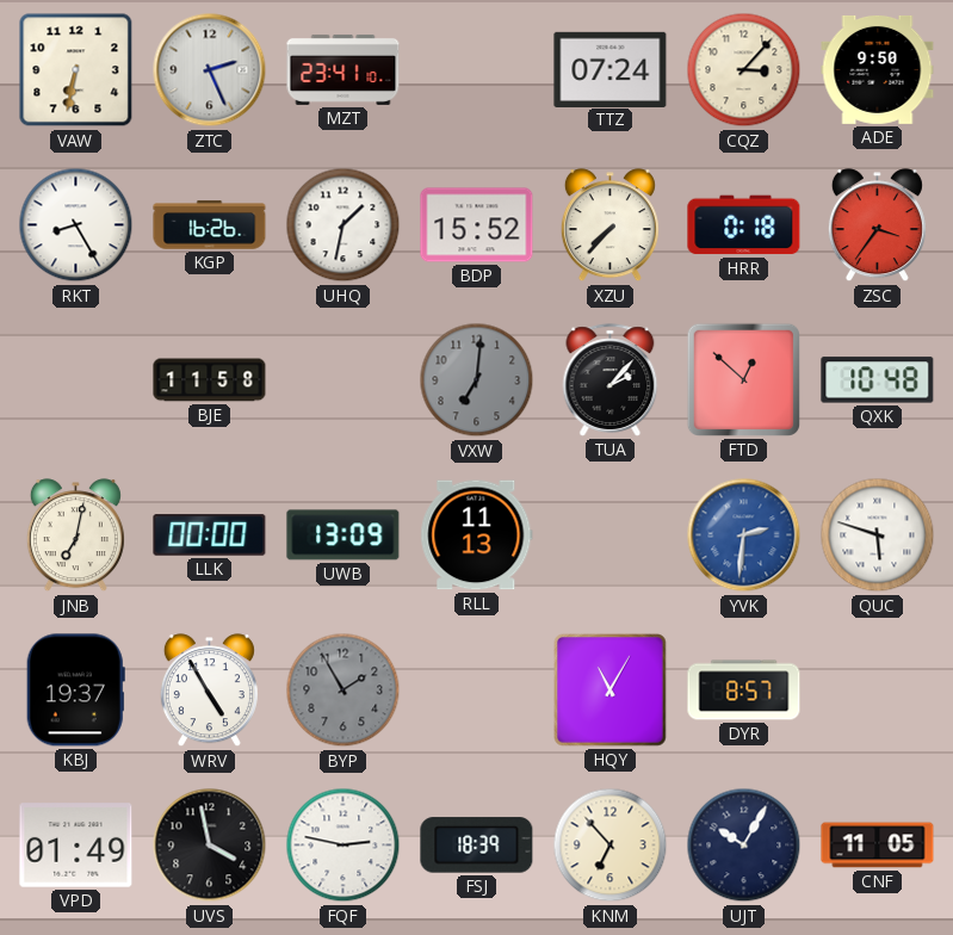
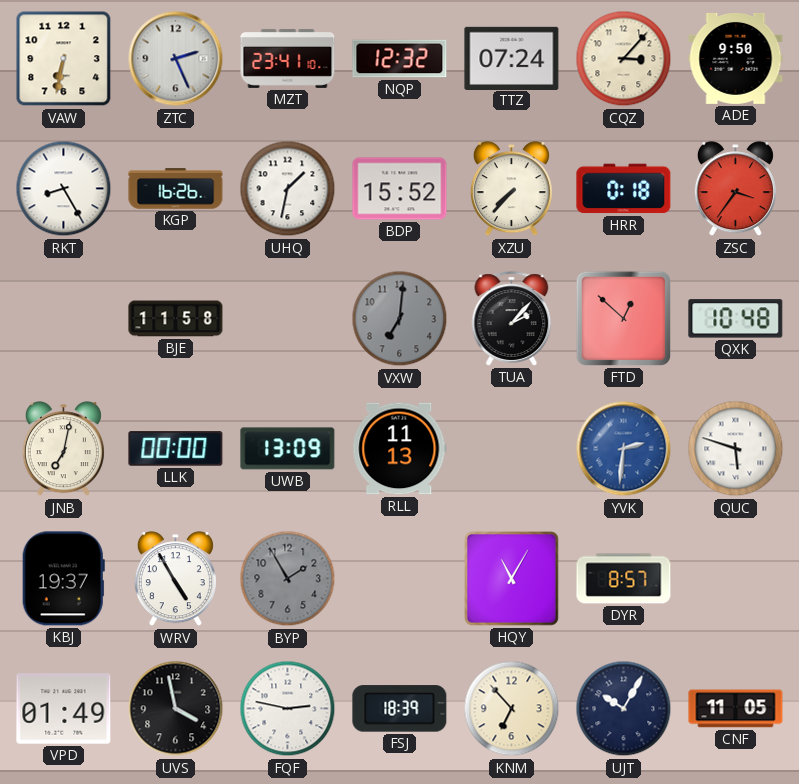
NQP: none -> 12:32
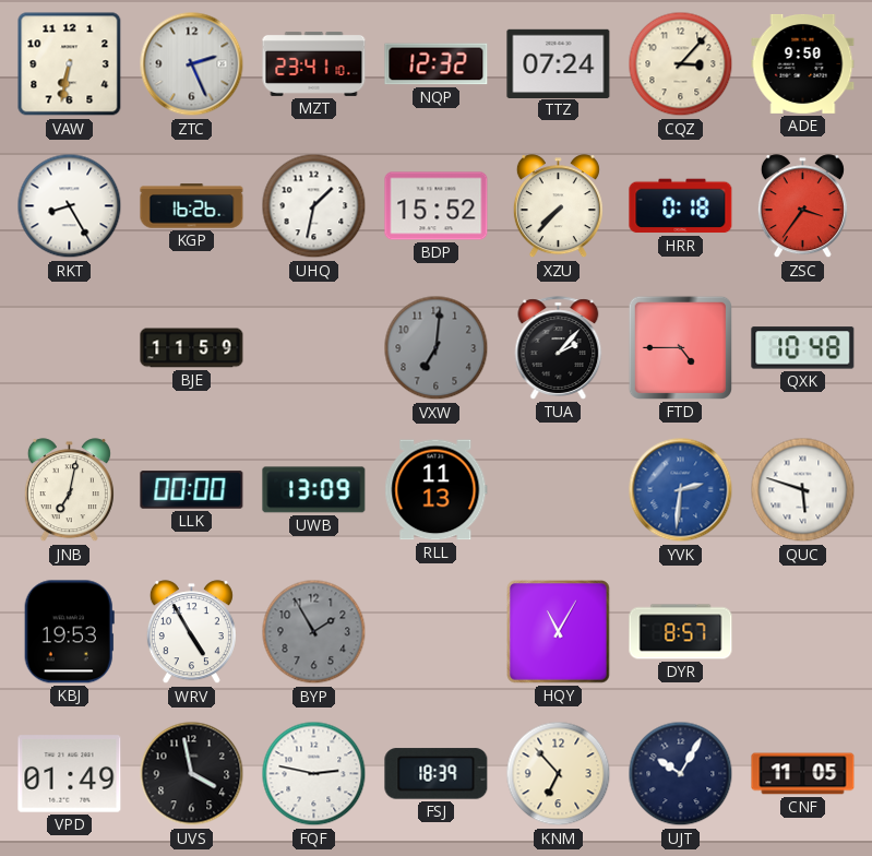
BJE: 11:58 -> 11:59
FTD: 12:52 -> 4:45
KBJ: 19:37 -> 19:53
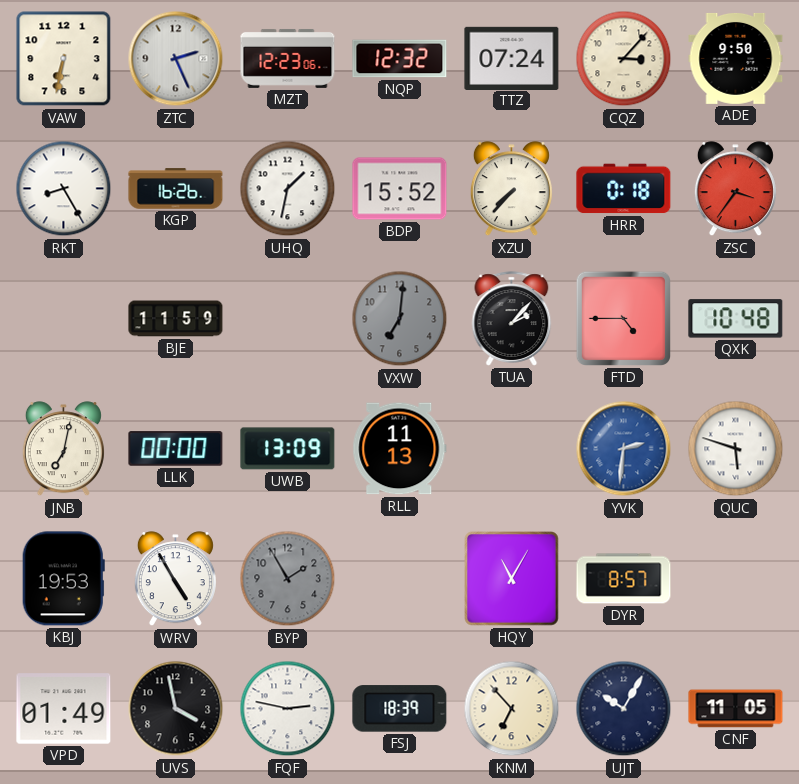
MZT: 23:41 -> 12:23
